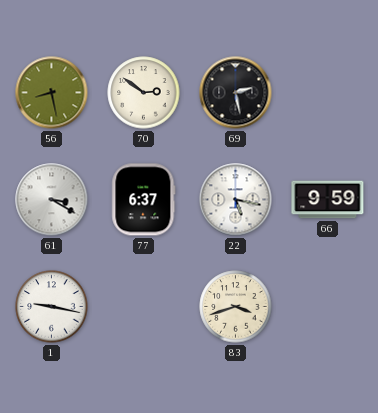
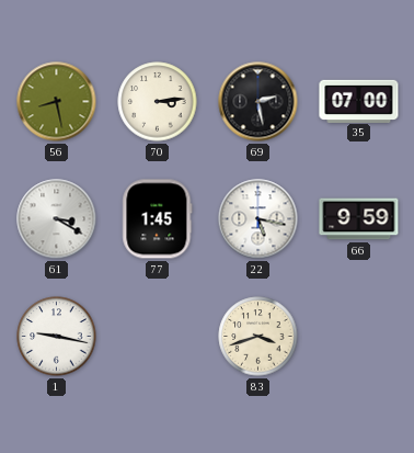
70: 2:51 -> 3:14
35: none -> 07:00
77: 6:37 -> 1:45
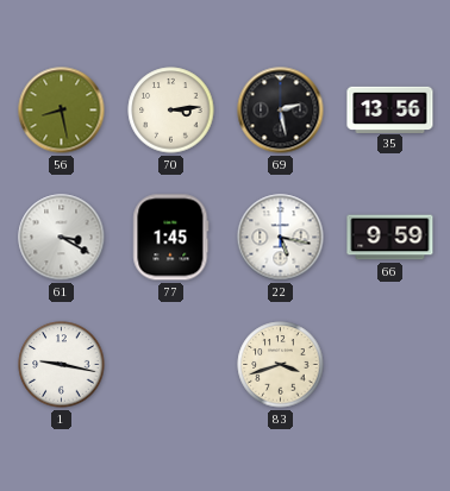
35: 07:00 -> 13:56
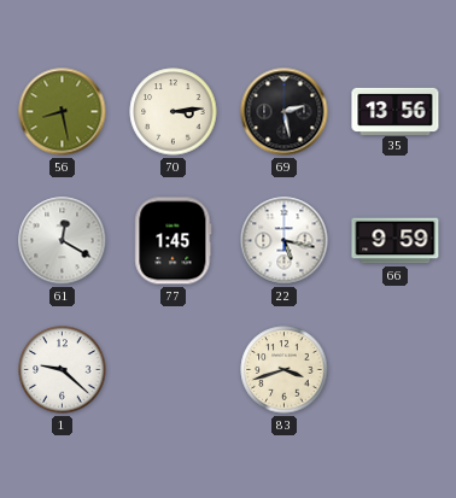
61: 3:20 -> 12:20
1: 9:17 -> 9:22
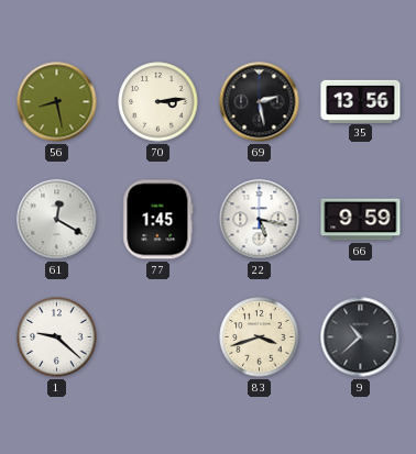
9: none -> 10:38
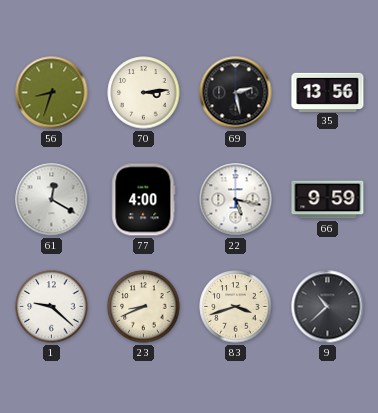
56: 8:28 -> 8:33
77: 1:45 -> 4:00
23: none -> 8:41
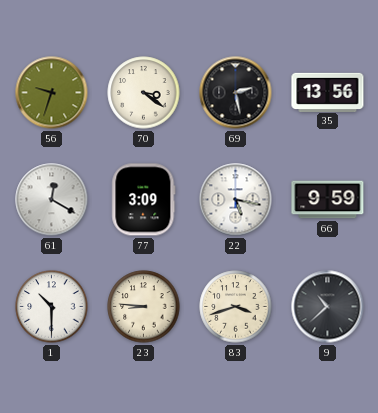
56: 8:33 -> 9:33
70: 3:14 -> 3:21
77: 4:00 -> 3:09
1: 9:22 -> 10:30
23: 8:41 -> 8:46
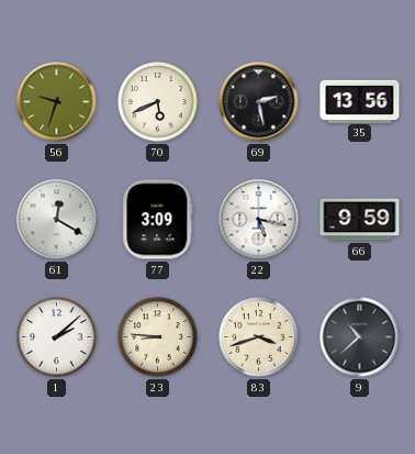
70: 3:21 -> 5:41
1: 10:30 -> 2:08
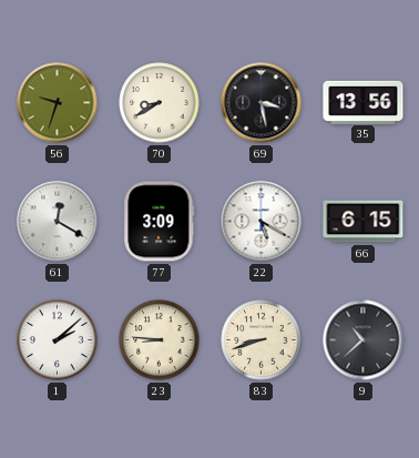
70: 5:41 -> 8:40
69: 2:28 -> 3:28
22: 5:17 -> 5:20
66: 9:59 -> 6:15
83: 3:42 -> 8:42
